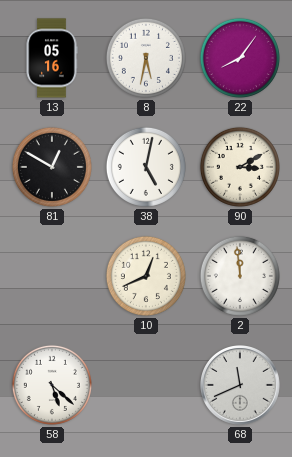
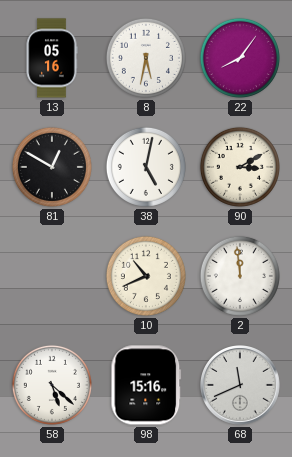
10: 12:41 -> 10:41
98: none -> 15:16
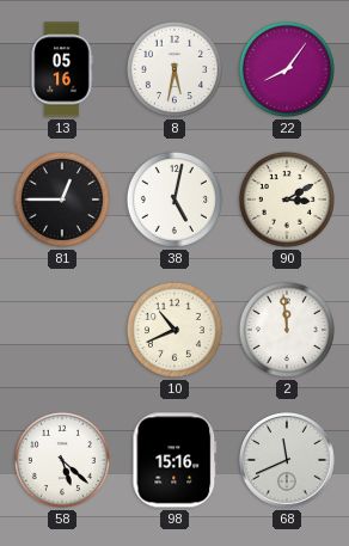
81: 12:50 -> 12:45
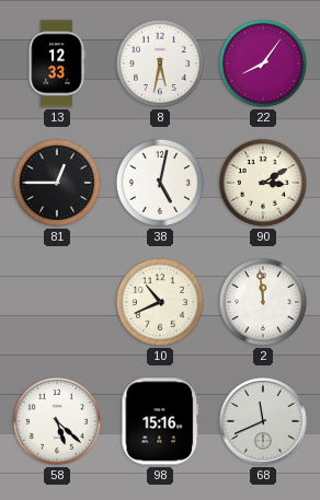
13: 05:16 -> 12:33
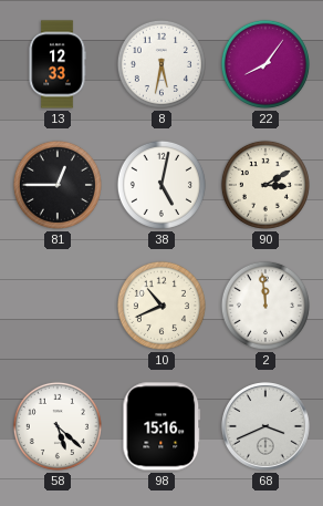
68: 11:41 -> 3:41
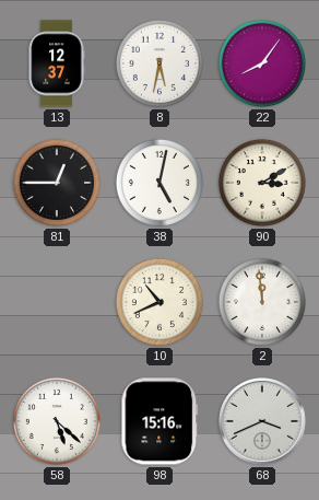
13: 12:33 -> 12:37
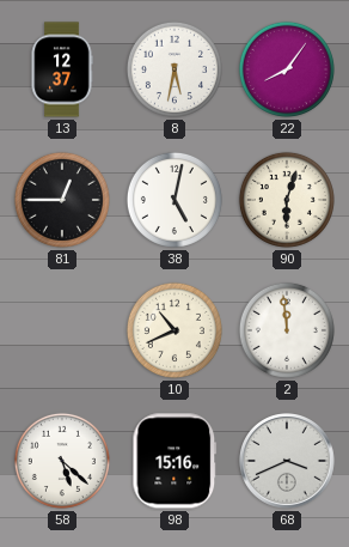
90: 3:10 -> 6:03
